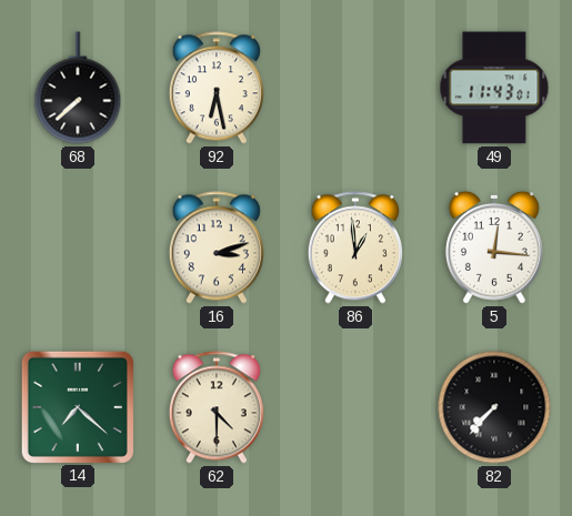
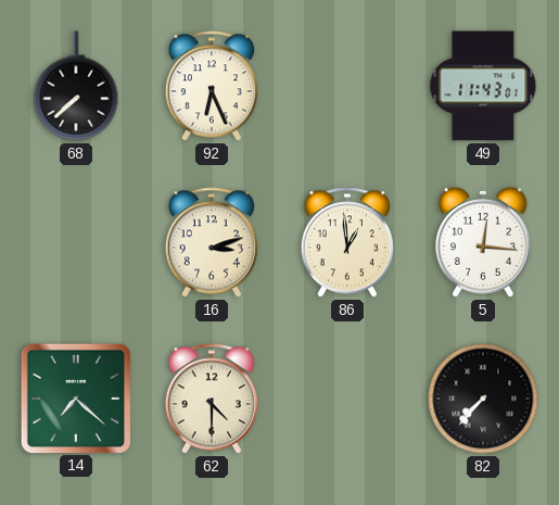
92: 6:28 -> 6:26
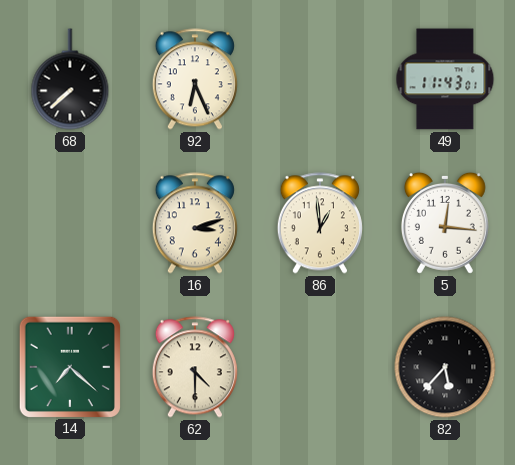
82: 7:37 -> 5:37
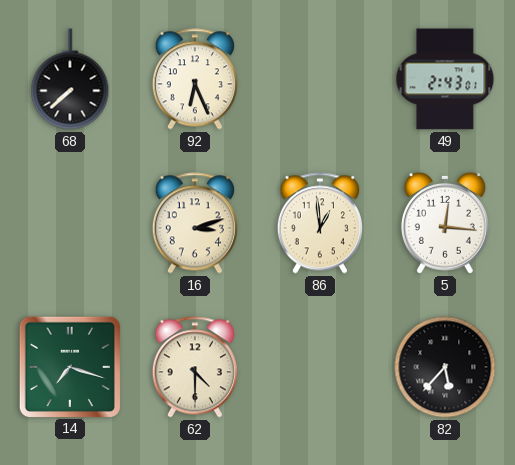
49: 11:43 -> 2:43
14: 7:22 -> 7:18
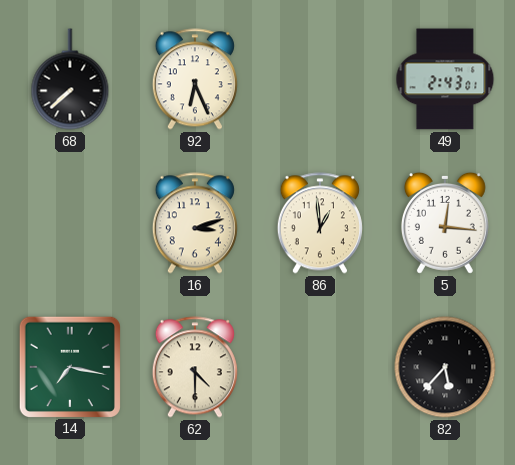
14: 7:18 -> 7:17
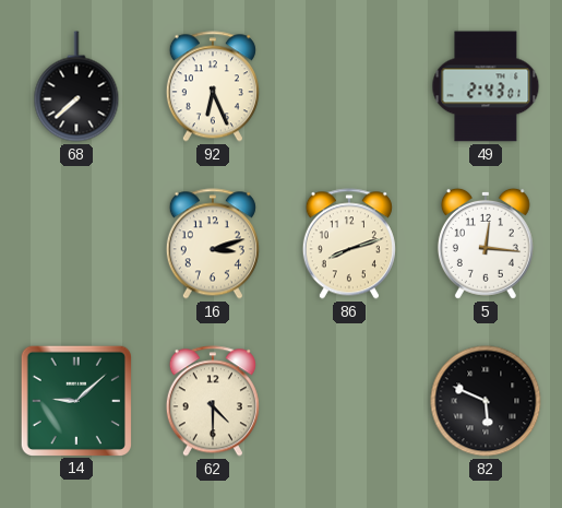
86: 12:59 -> 8:12
14: 7:17 -> 9:08
82: 5:37 -> 5:49
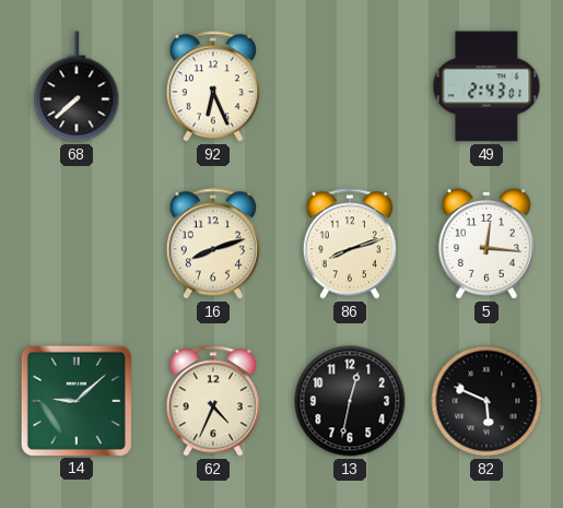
16: 3:12 -> 8:12
62: 4:30 -> 4:34
13: none -> 12:32
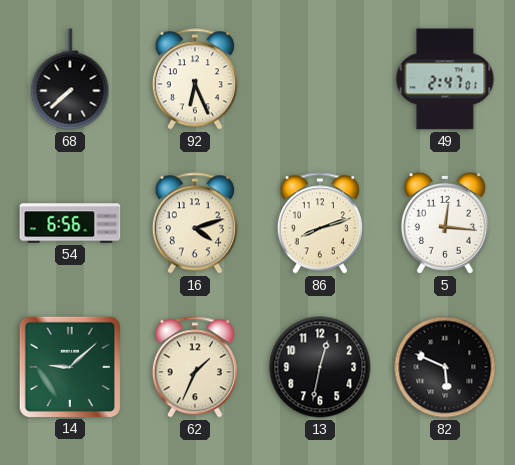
49: 2:43 -> 2:47
54: none -> 6:56
16: 8:12 -> 4:12
62: 4:34 -> 1:34
